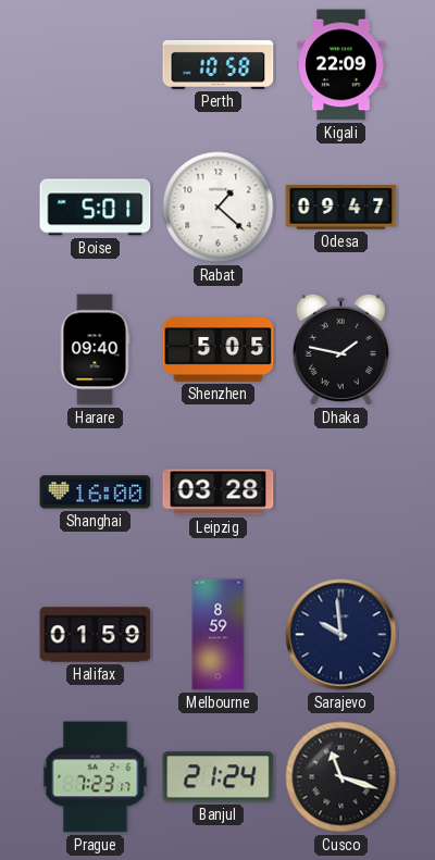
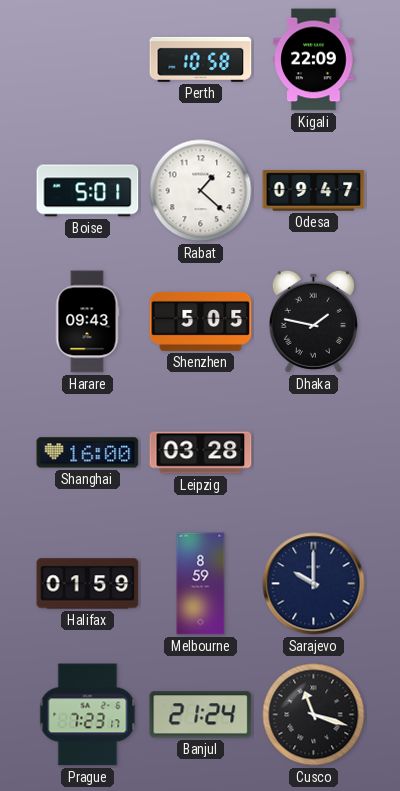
Harare: 09:40 -> 09:43
Sarajevo: 9:59 -> 10:00
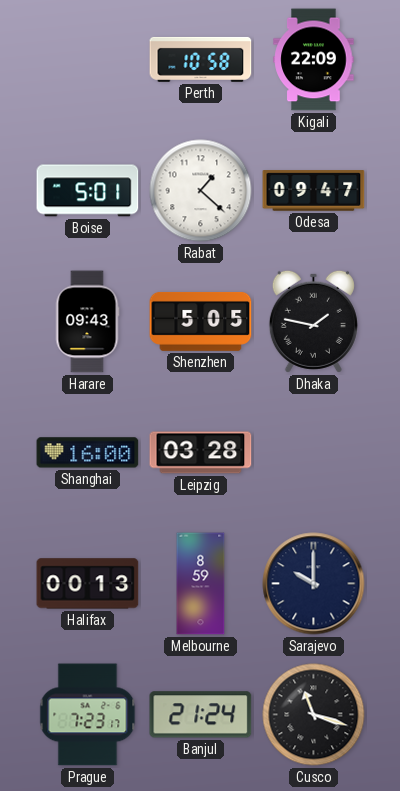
Halifax: 01:59 -> 00:13
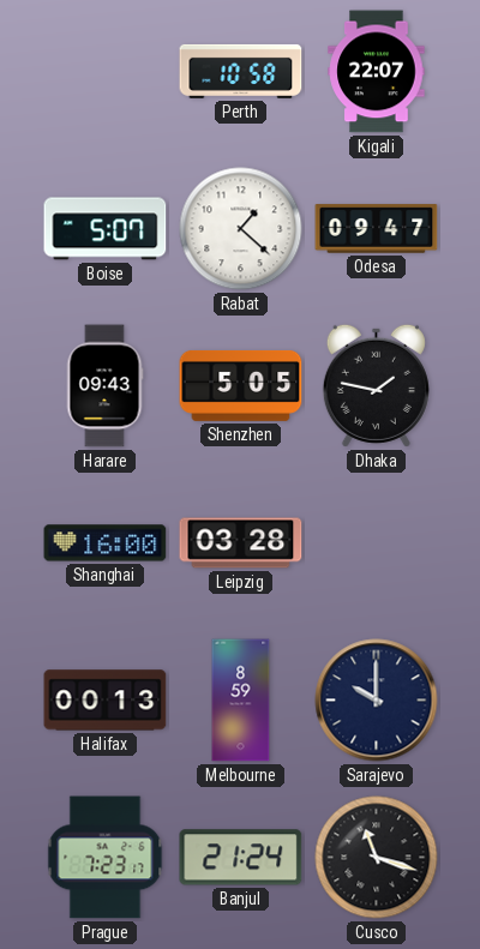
Kigali: 22:09 -> 22:07
Boise: 5:01 -> 5:07
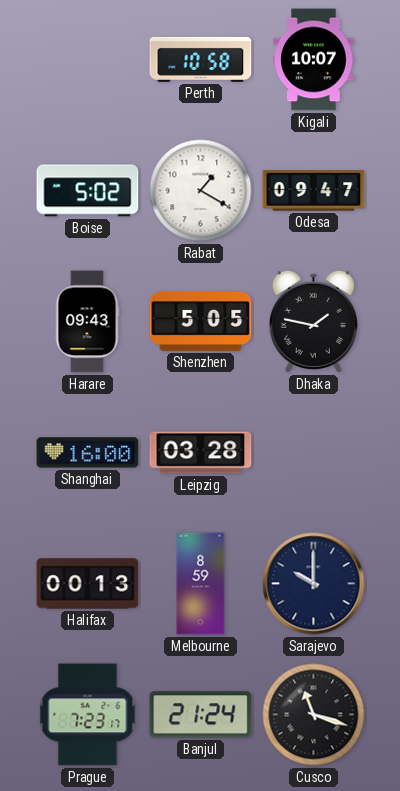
Kigali: 22:07 -> 10:07
Boise: 5:07 -> 5:02
Rabat: 1:22 -> 1:20
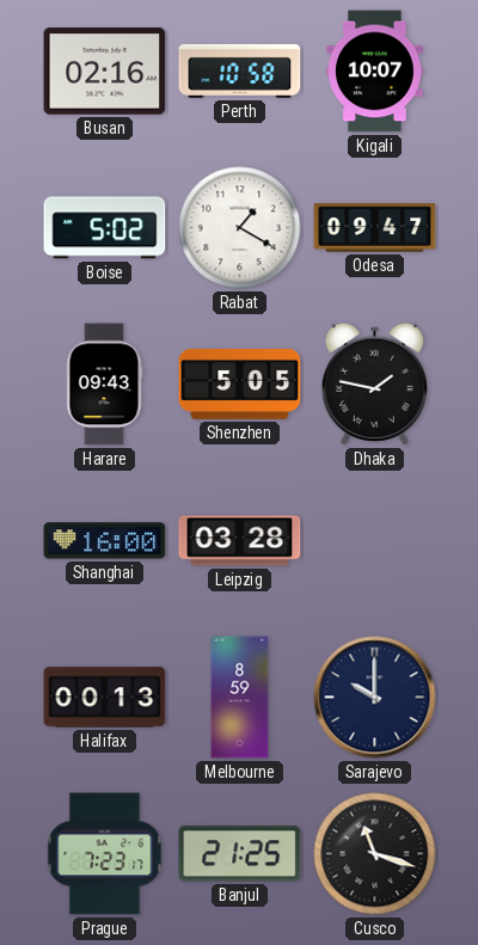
Busan: none -> 02:16
Banjul: 21:24 -> 21:25
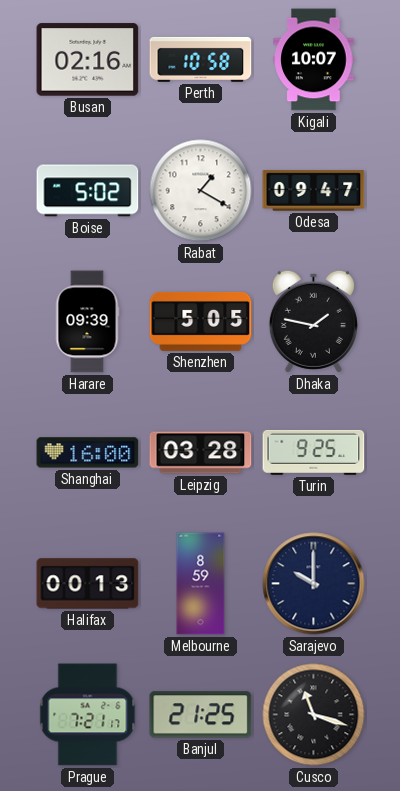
Harare: 09:43 -> 09:39
Turin: none -> 9:25
Prague: 7:23 -> 7:21
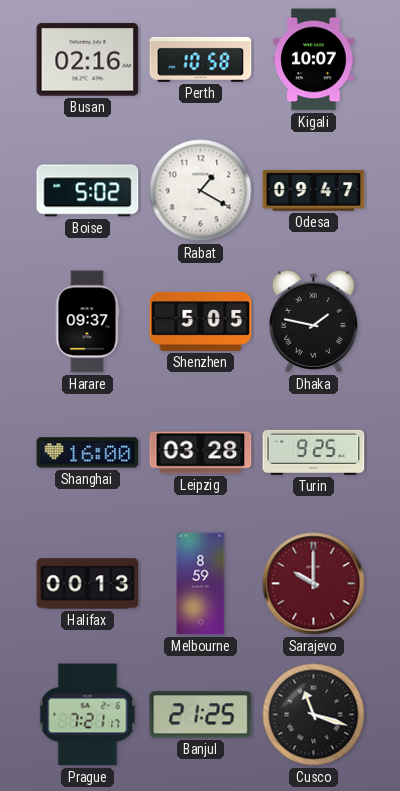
Harare: 09:39 -> 09:37
Sarajevo dial: navy -> burgundy
